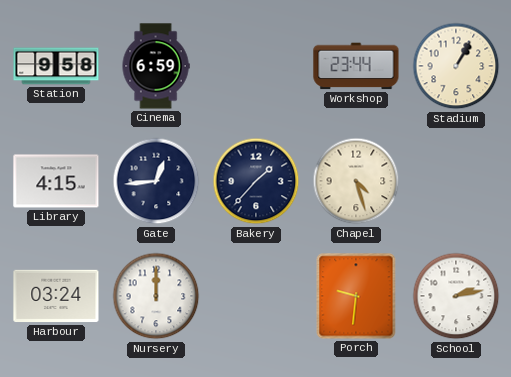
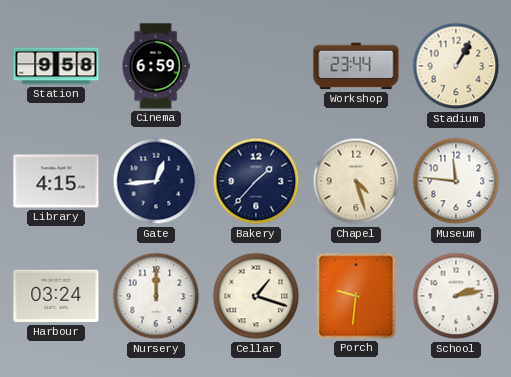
Museum: none -> 11:46
Cellar: none -> 1:18
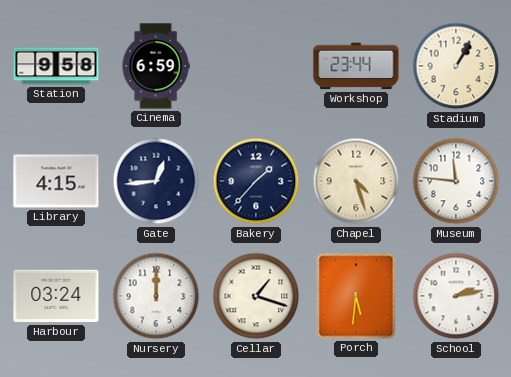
Porch: 9:31 -> 5:31
